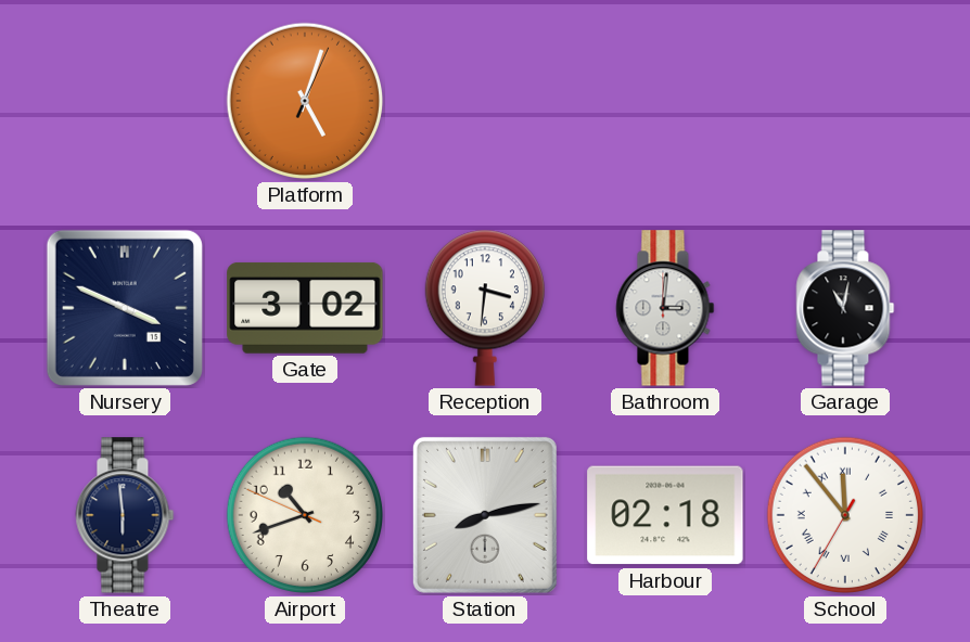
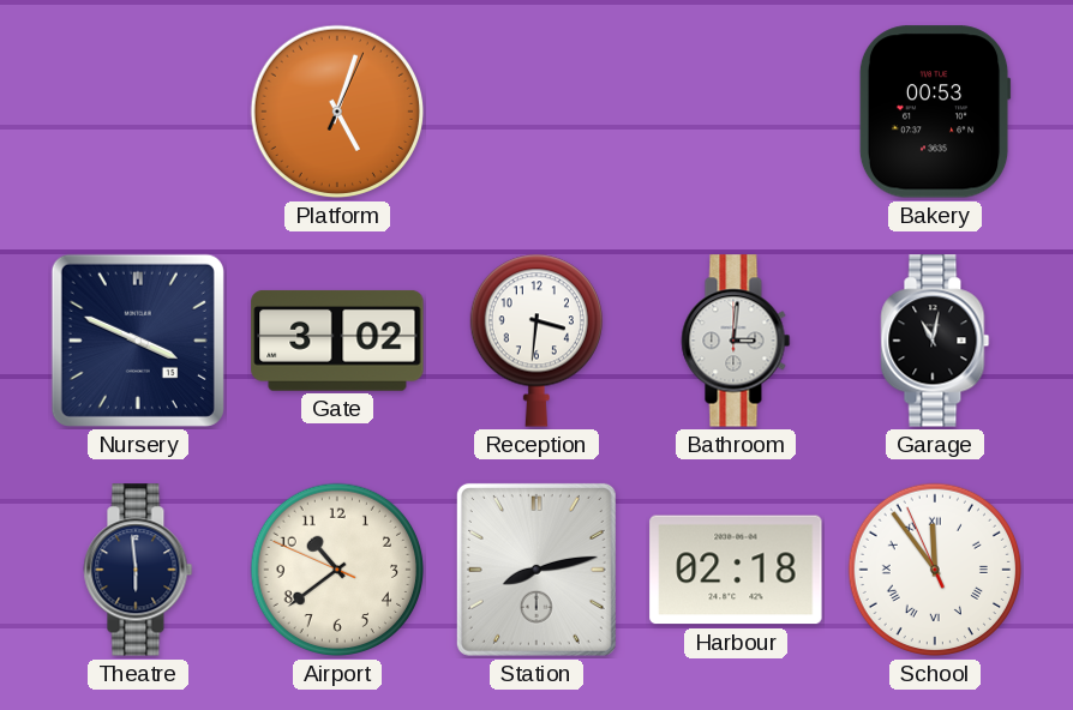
Bakery: none -> 00:53
Airport: 10:41 -> 10:38
School: 11:53:35 -> 11:53:56
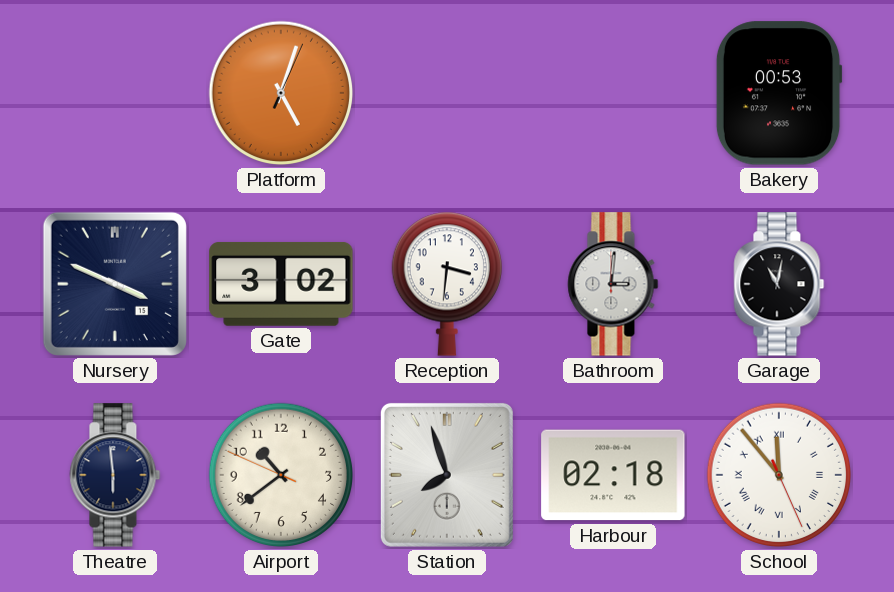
Station: 8:13 -> 7:57
School: 11:53:56 -> 11:53:26
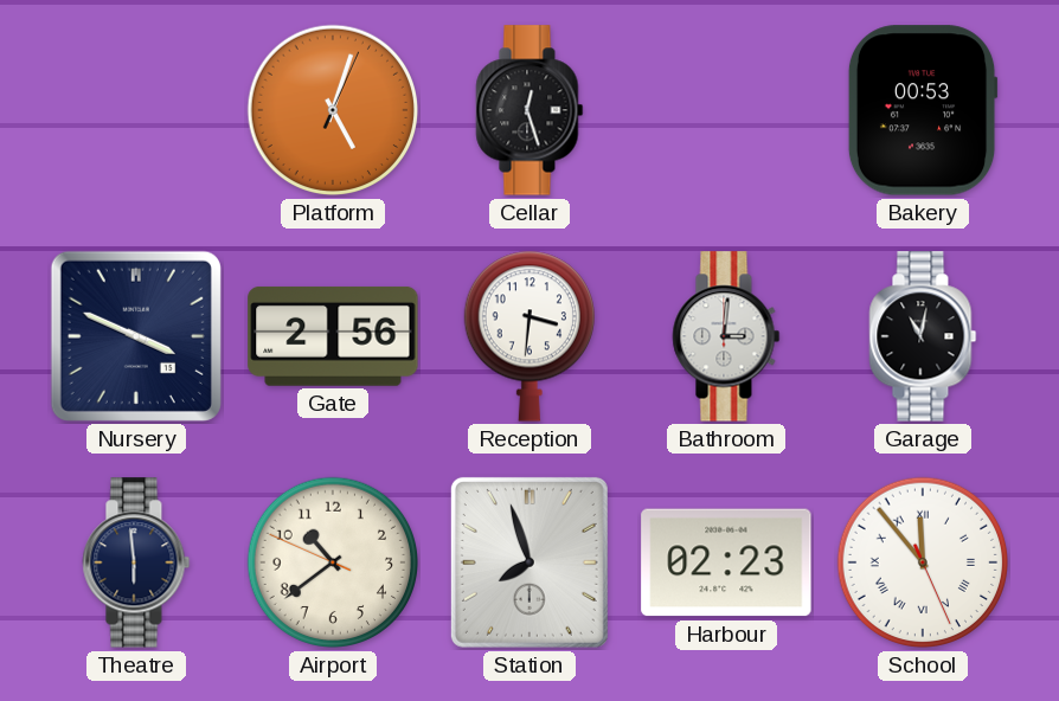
Cellar: none -> 12:27
Gate: 3:02 -> 2:56
Harbour: 02:18 -> 02:23
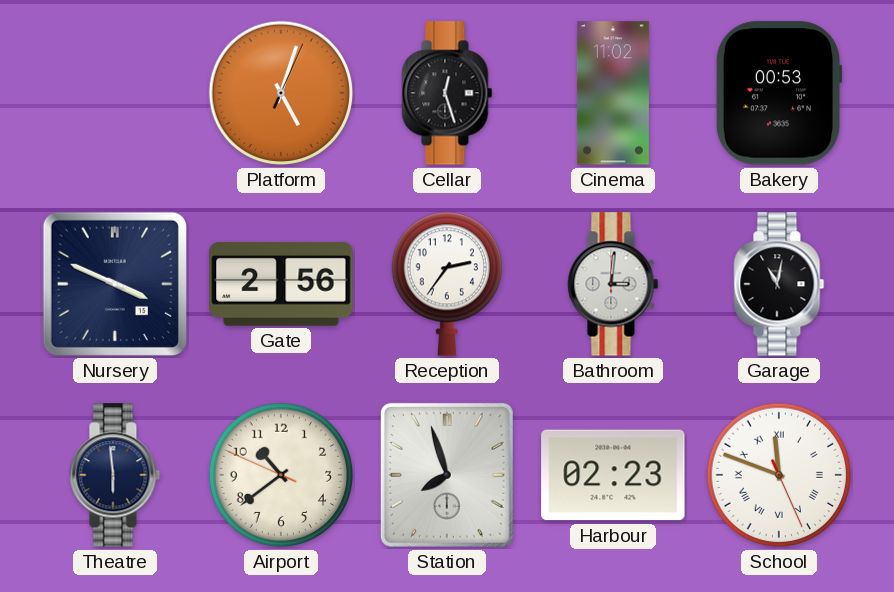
Cinema: none -> 11:02
Reception: 3:31 -> 2:36
School: 11:53 -> 11:48
